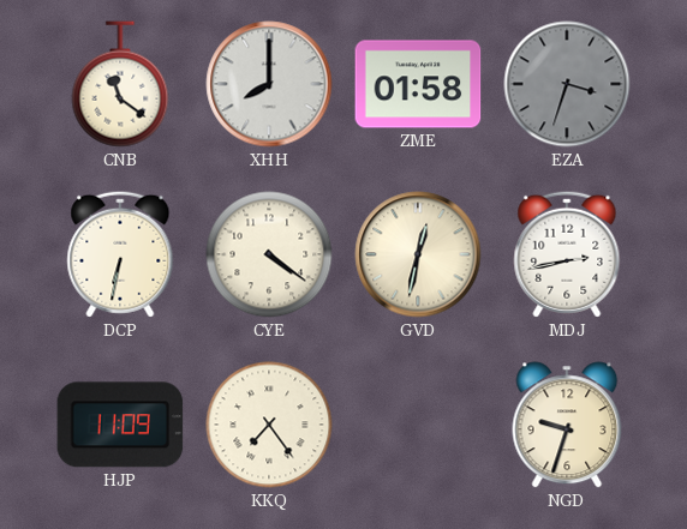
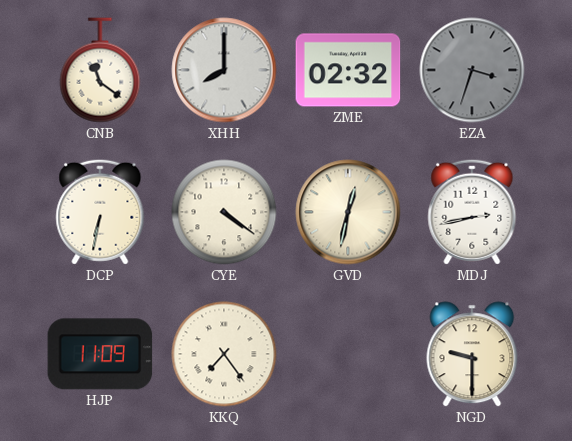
ZME: 01:58 -> 02:32
NGD: 9:33 -> 9:30
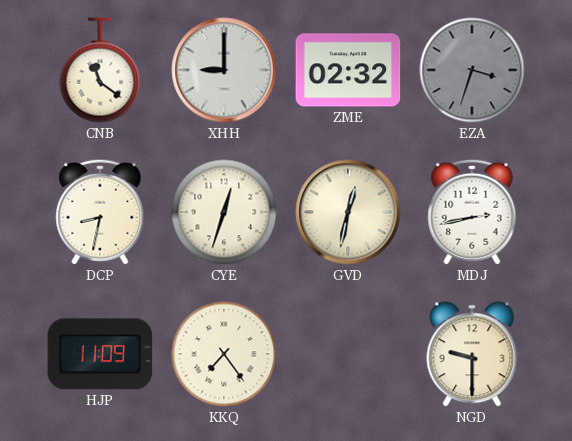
XHH: 8:00 -> 9:00
DCP: 6:32 -> 8:32
CYE: 4:21 -> 12:33
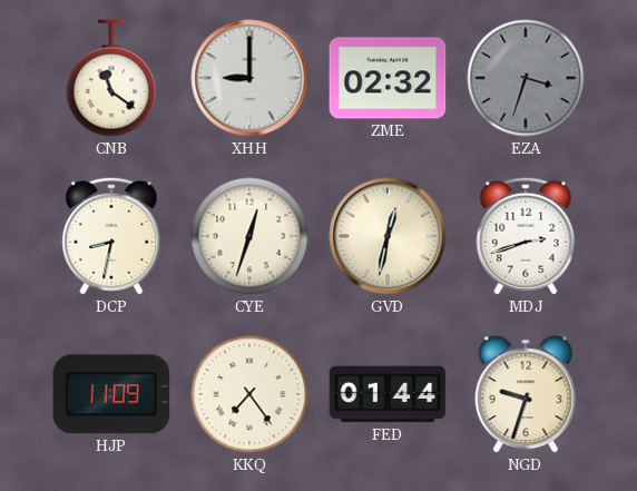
MDJ: 2:43 -> 2:42
FED: none -> 01:44
NGD: 9:30 -> 9:33
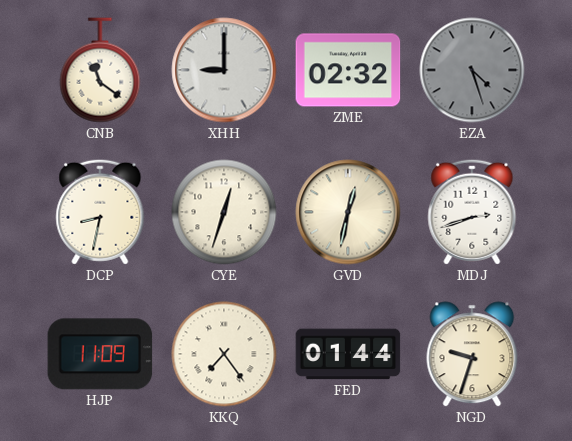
EZA: 3:33 -> 4:27
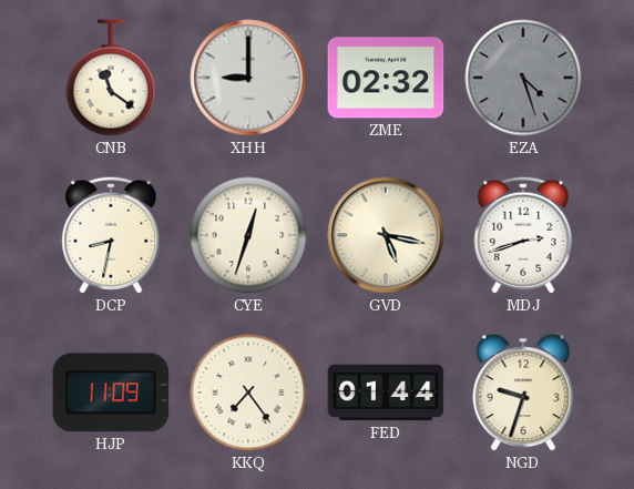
GVD: 12:32 -> 5:17
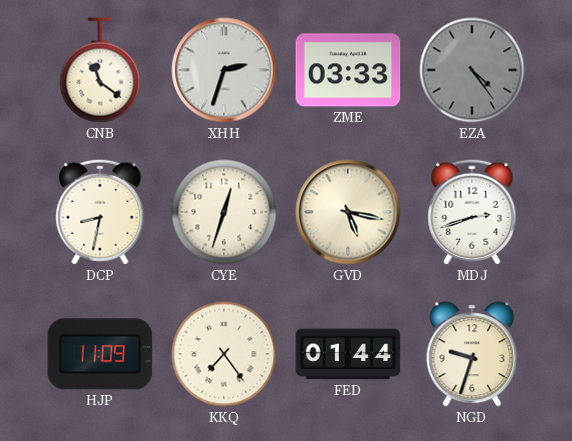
XHH: 9:00 -> 2:33
ZME: 02:32 -> 03:33
EZA: 4:27 -> 4:24
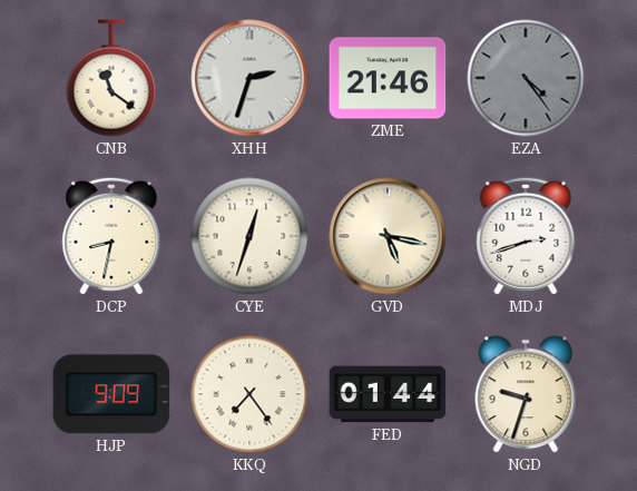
ZME: 03:33 -> 21:46
HJP: 11:09 -> 9:09
